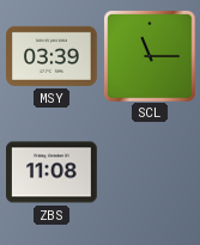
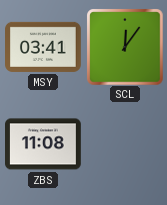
MSY: 03:39 -> 03:41
SCL: 11:15 -> 12:06
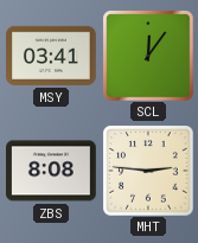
ZBS: 11:08 -> 8:08
MHT: none -> 2:46
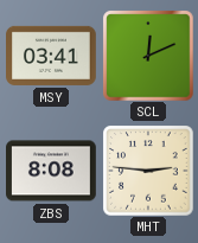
SCL: 12:06 -> 12:11
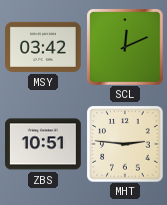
MSY: 03:41 -> 03:42
ZBS: 8:08 -> 10:51
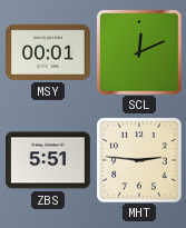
MSY: 03:42 -> 00:01
ZBS: 10:51 -> 5:51
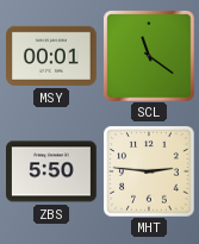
SCL: 12:11 -> 11:21
ZBS: 5:51 -> 5:50
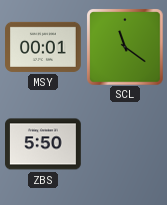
MHT: 2:46 -> none
